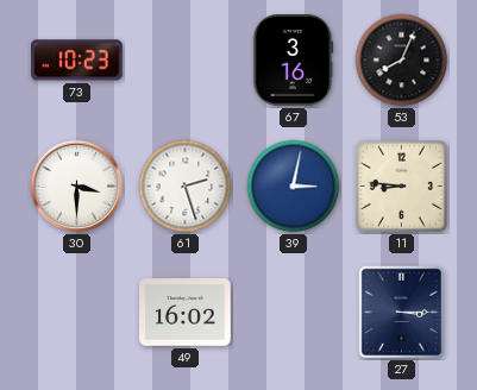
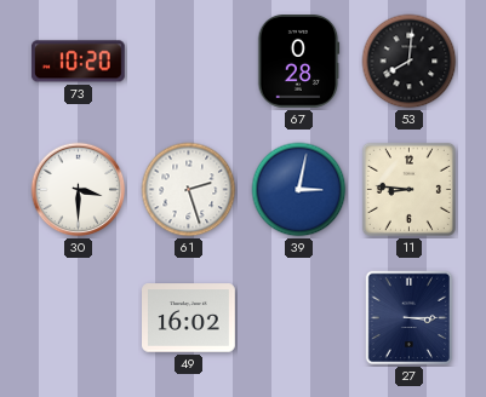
73: 10:23 -> 10:20
67: 3:16 -> 0:28
53: 8:04 -> 8:01
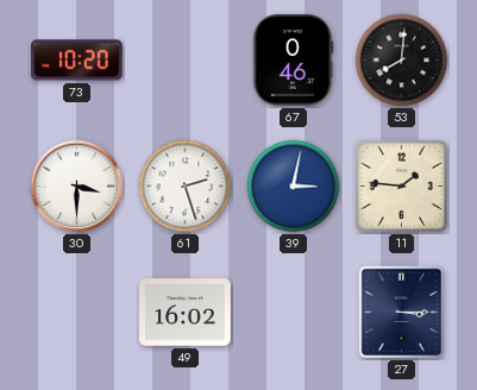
67: 0:28 -> 0:46
11: 8:46 -> 1:46
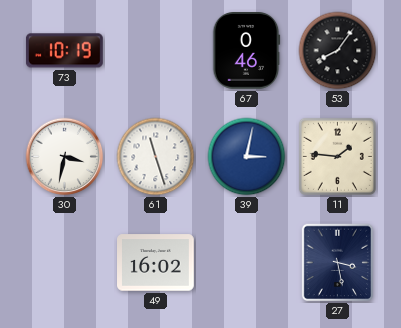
73: 10:20 -> 10:19
53: 8:01 -> 8:06
30: 3:30 -> 3:32
61: 2:27 -> 11:27
27: 3:15 -> 3:28
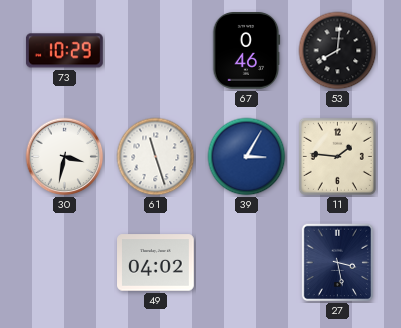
73: 10:19 -> 10:29
53: 8:06 -> 8:01
39: 3:02 -> 3:05
49: 16:02 -> 04:02
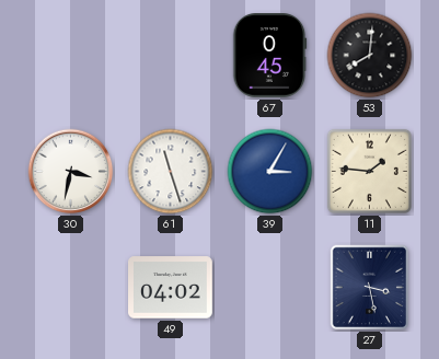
73: 10:29 -> none
67: 0:46 -> 0:45
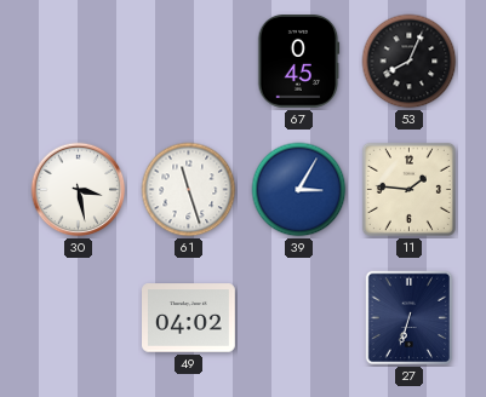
53: 8:01 -> 8:04
30: 3:32 -> 3:28
27: 3:28 -> 6:33
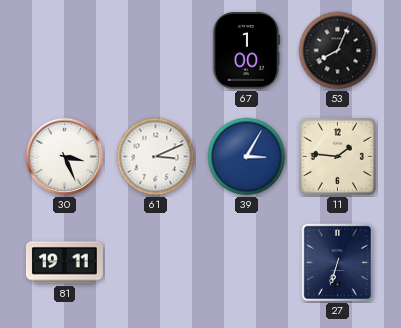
67: 0:45 -> 1:00
30: 3:28 -> 3:26
61: 11:27 -> 3:11
81: none -> 19:11
49: 04:02 -> none
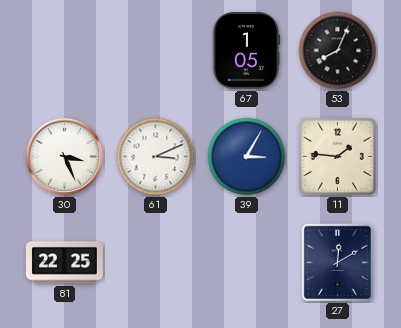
67: 1:00 -> 1:05
81: 19:11 -> 22:25
27: 6:33 -> 12:10
